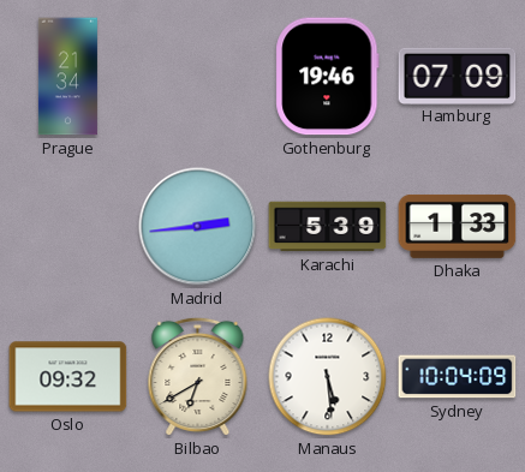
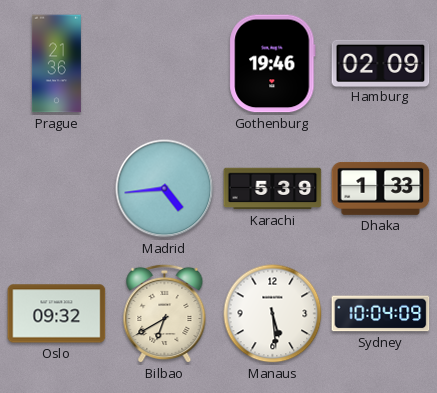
Prague: 21:34 -> 21:36
Hamburg: 07:09 -> 02:09
Madrid: 2:44 -> 4:44
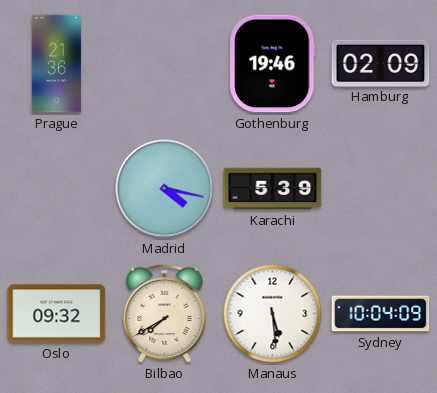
Madrid: 4:44 -> 4:17
Dhaka: 1:33 -> none
Bilbao: 6:40 -> 7:40
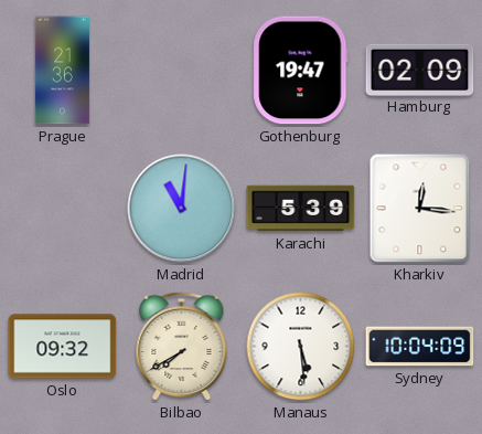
Gothenburg: 19:46 -> 19:47
Madrid: 4:17 -> 11:01
Kharkiv: none -> 12:16
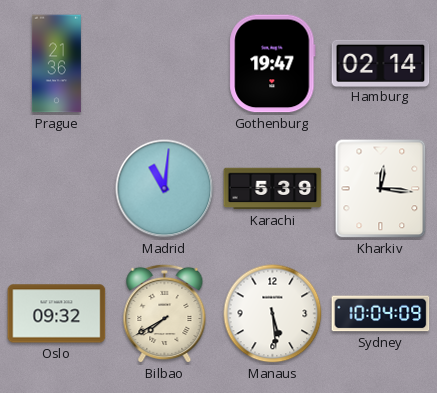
Hamburg: 02:09 -> 02:14
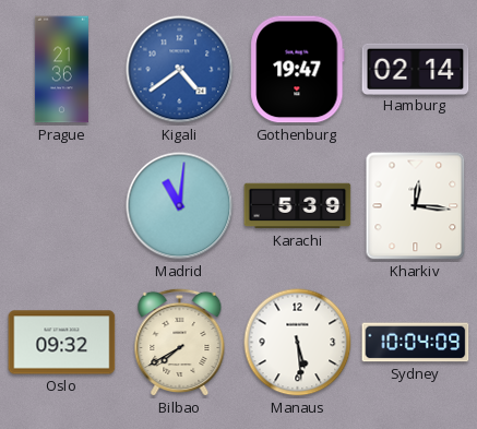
Kigali: none -> 4:39
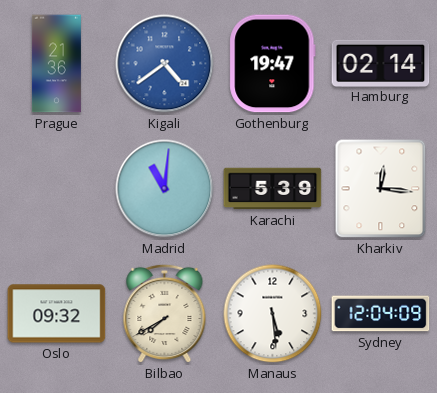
Sydney: 10:04 -> 12:04
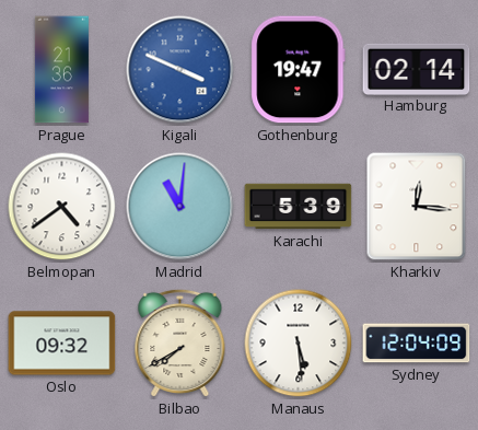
Kigali: 4:39 -> 3:49
Belmopan: none -> 4:39
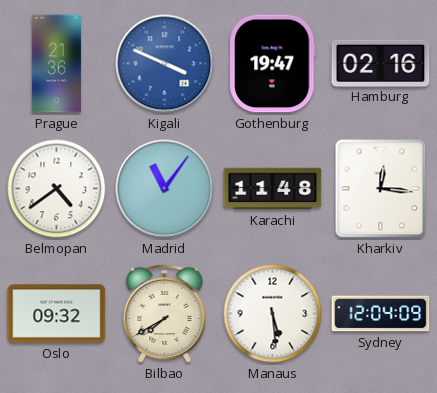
Hamburg: 02:14 -> 02:16
Madrid: 11:01 -> 11:06
Karachi: 5:39 -> 11:48
